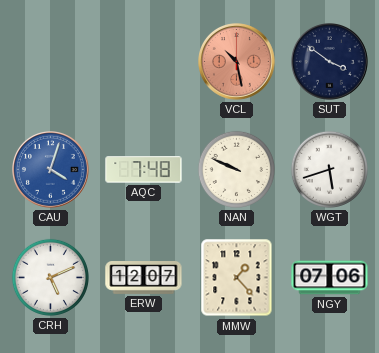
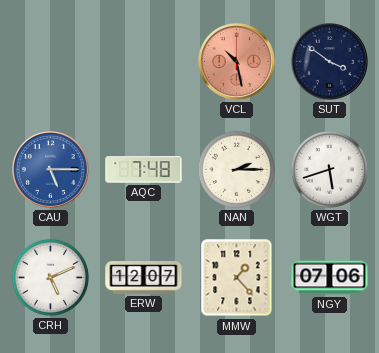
CAU: 4:03 -> 5:15
NAN: 9:49 -> 2:15
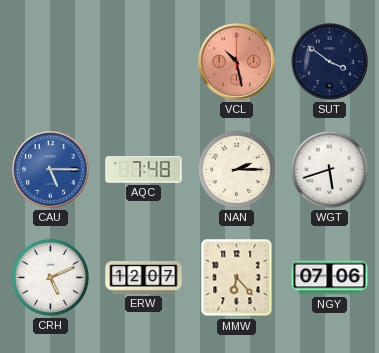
MMW: 1:23 -> 6:23
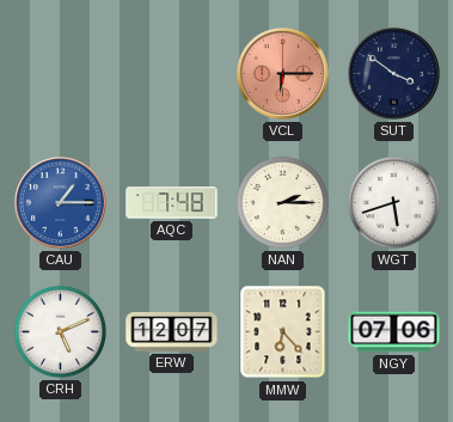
VCL: 10:28 -> 6:15
CAU: 5:15 -> 1:15
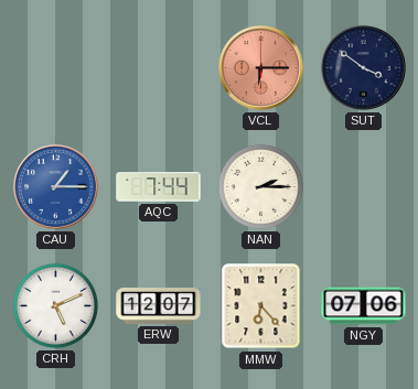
AQC: 7:48 -> 7:44
WGT: 5:42 -> none
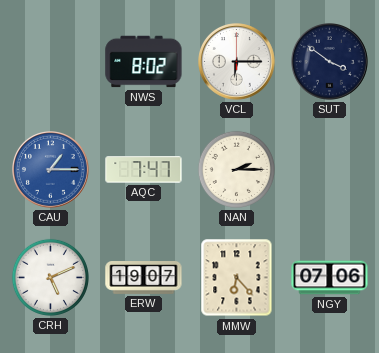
NWS: none -> 8:02
VCL dial: salmon -> white
AQC: 7:44 -> 7:47
ERW: 12:07 -> 19:07
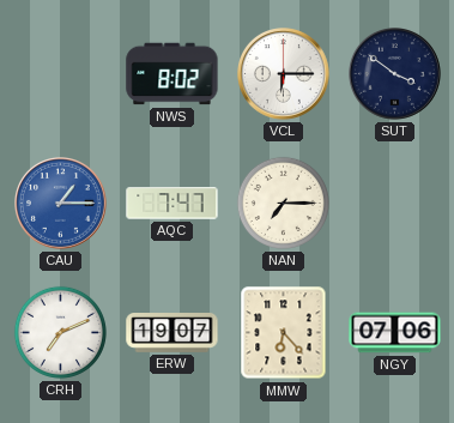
NAN: 2:15 -> 7:15
CRH: 5:11 -> 7:11
